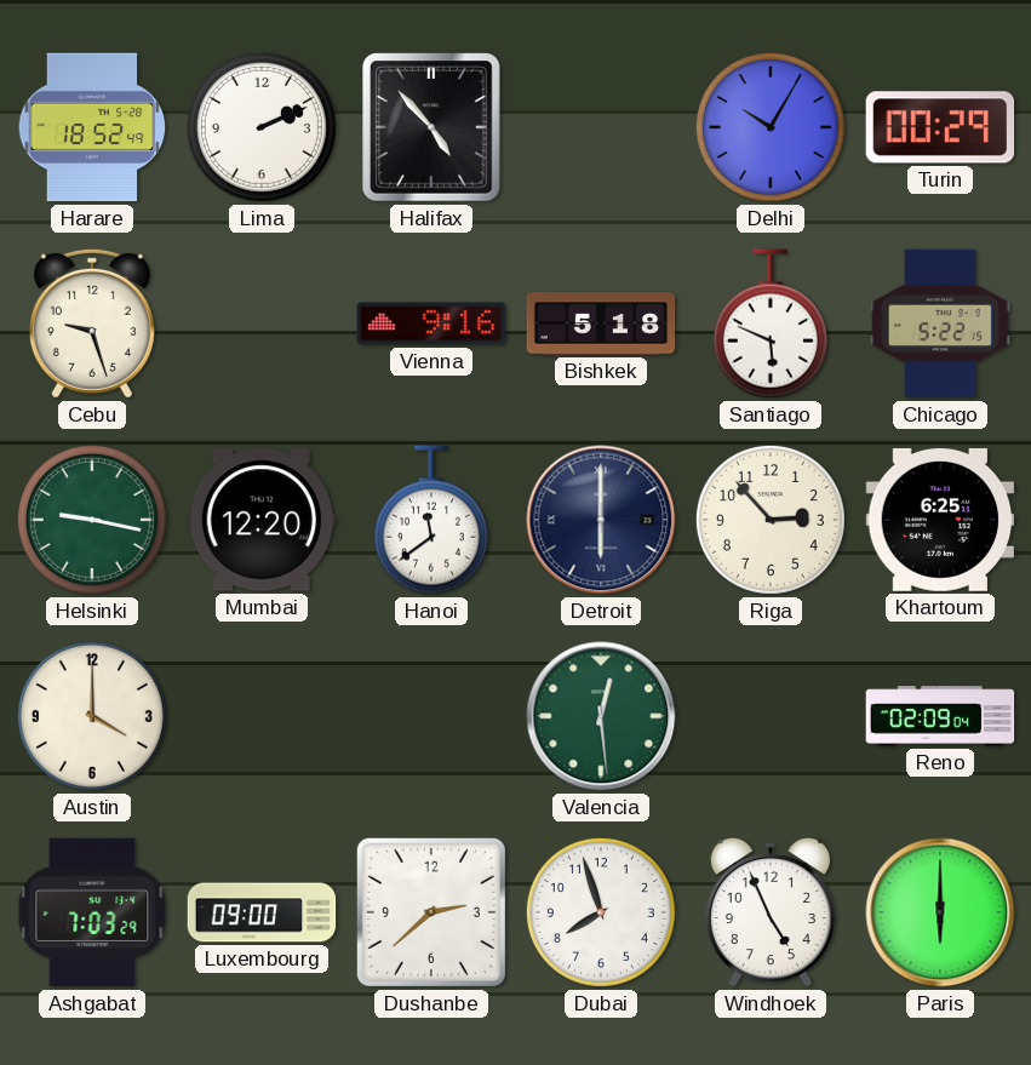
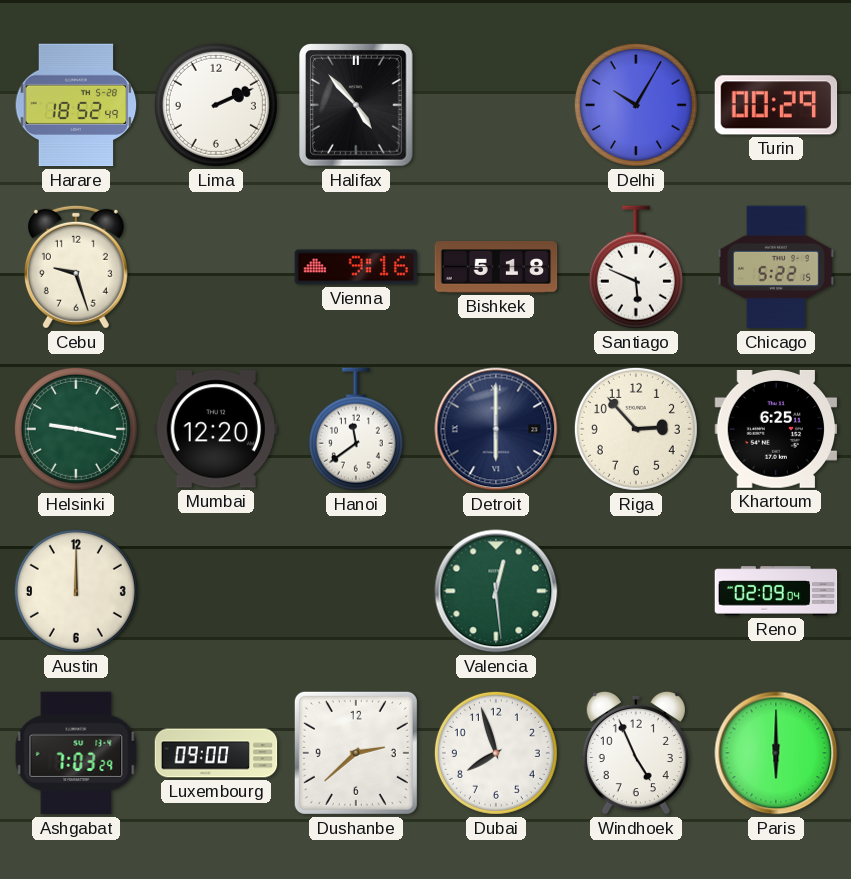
Austin: 4:00 -> 12:00
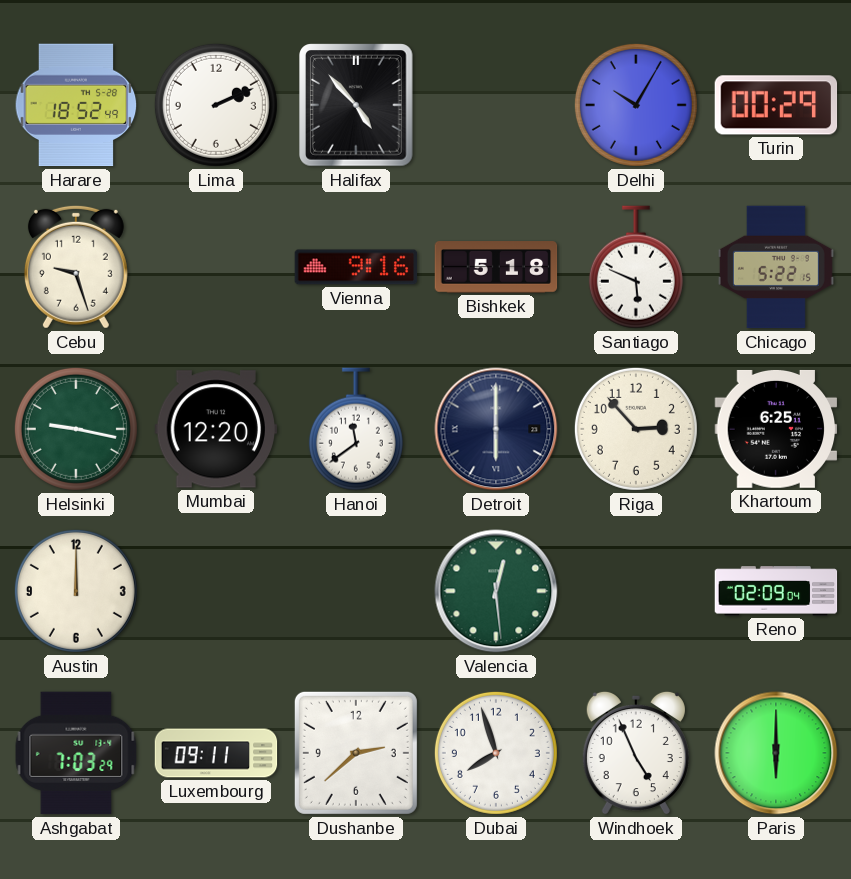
Luxembourg: 09:00 -> 09:11
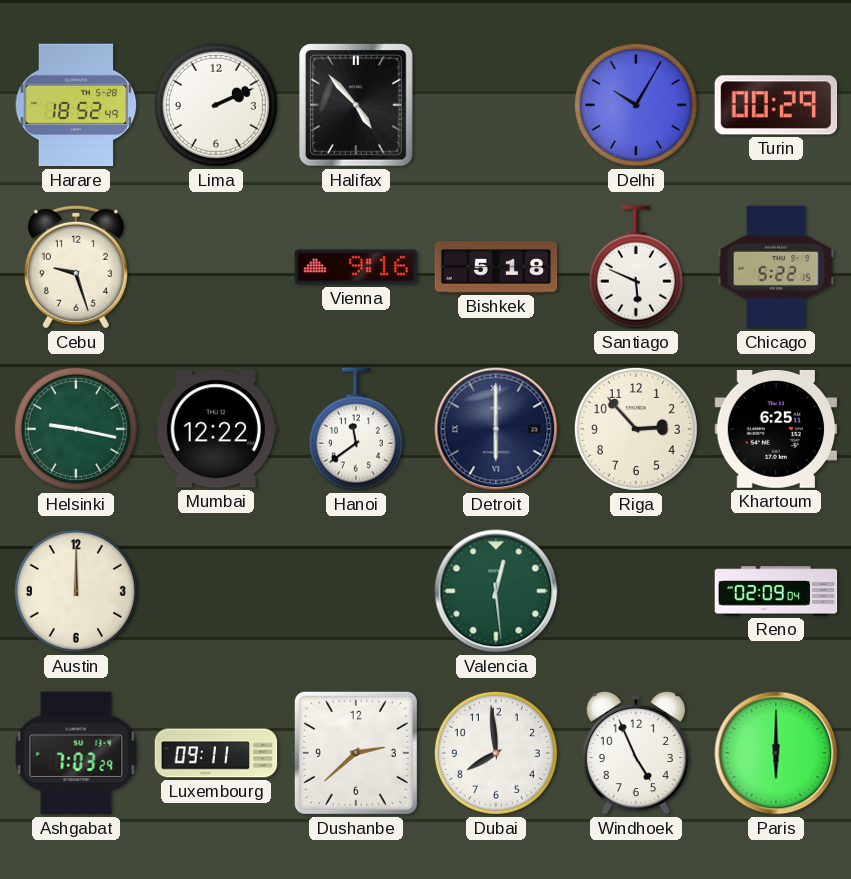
Mumbai: 12:20 -> 12:22
Dubai: 7:57 -> 7:59
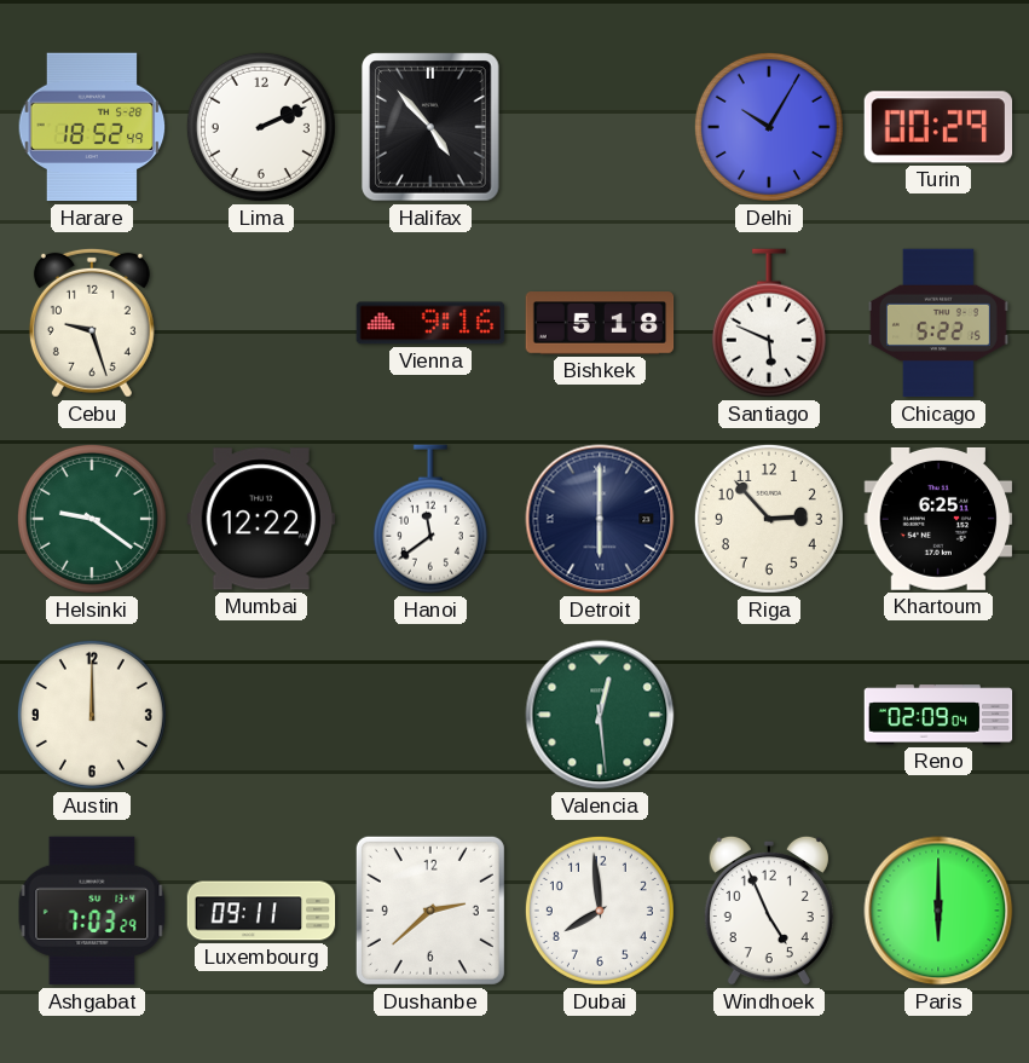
Helsinki: 9:17 -> 9:21
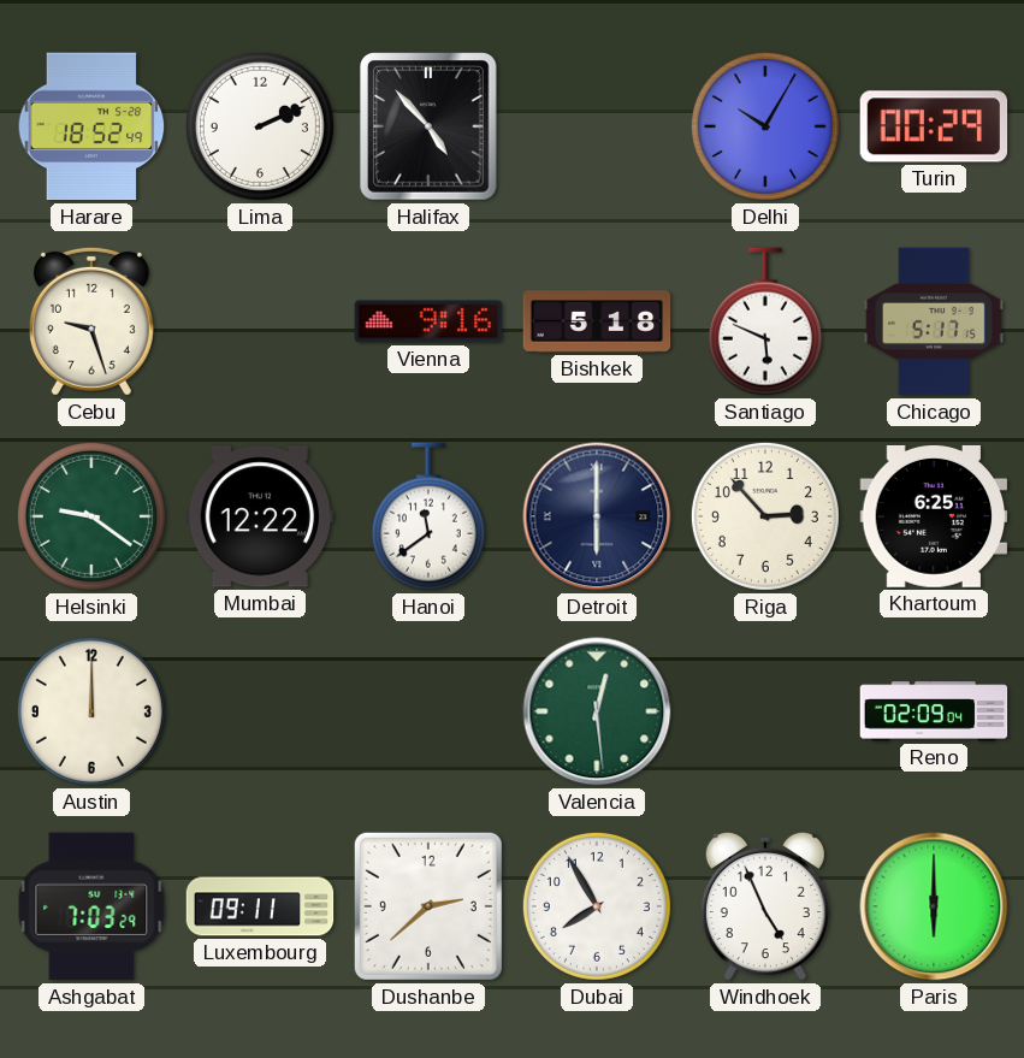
Chicago: 5:22 -> 5:17
Dubai: 7:59 -> 7:55
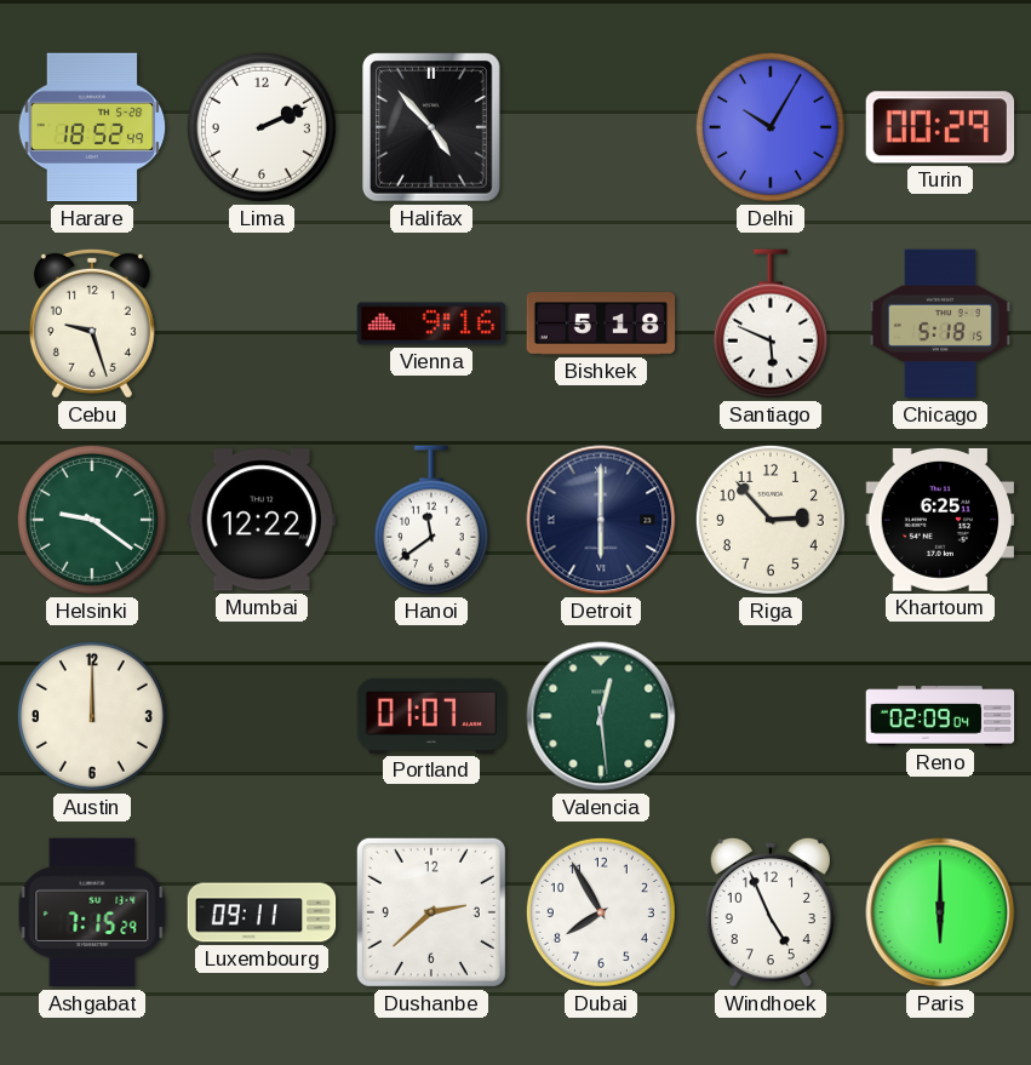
Chicago: 5:17 -> 5:18
Portland: none -> 01:07
Ashgabat: 7:03 -> 7:15
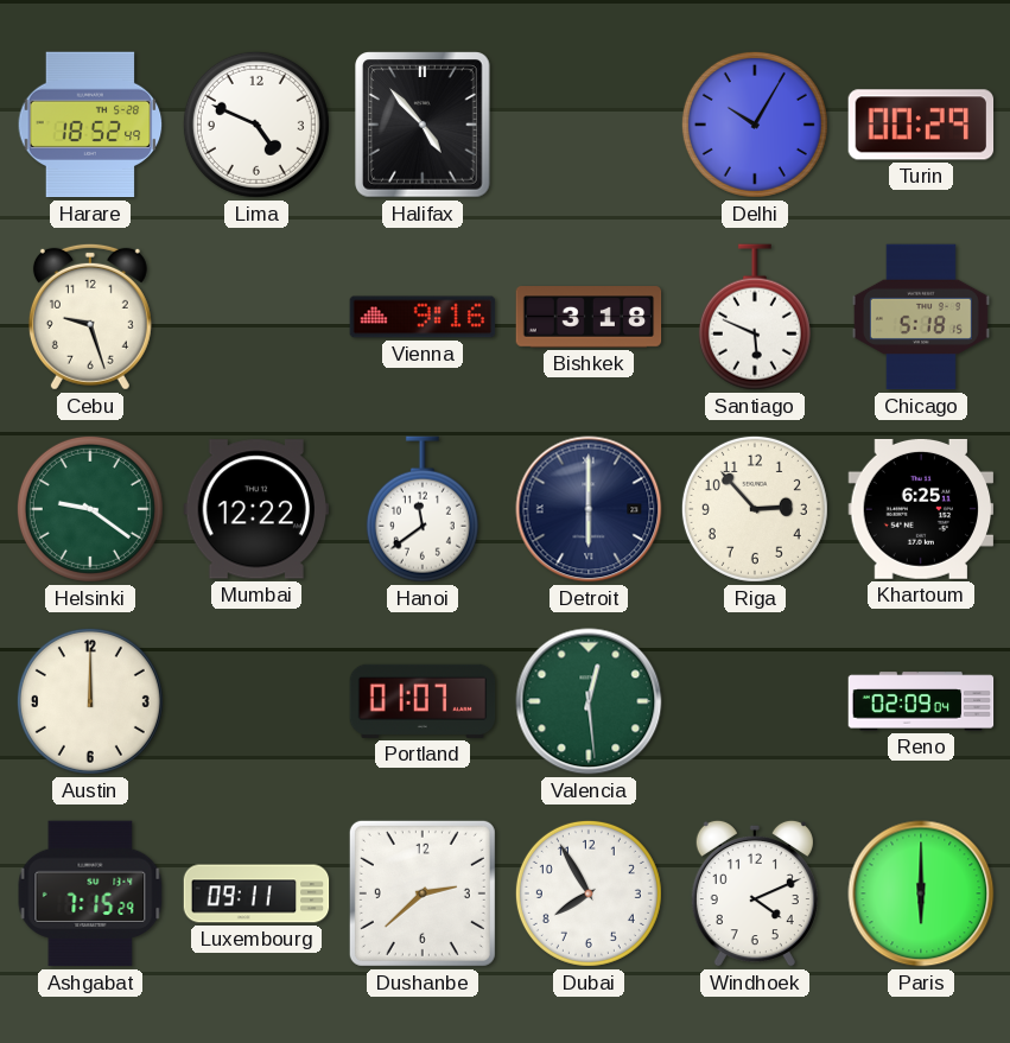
Lima: 2:11 -> 4:49
Bishkek: 5:18 -> 3:18
Windhoek: 4:56 -> 4:11
